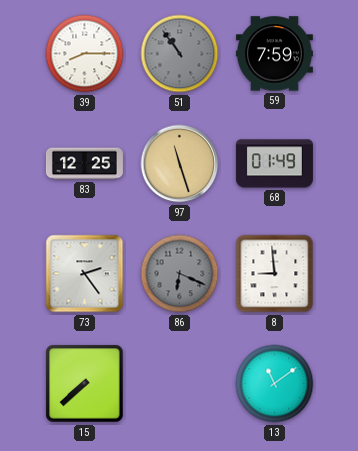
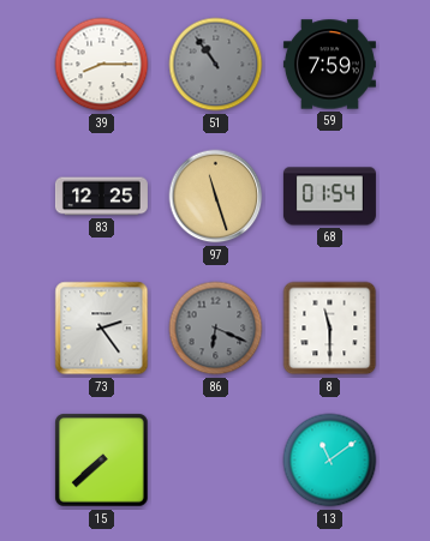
68: 01:49 -> 01:54
8: 8:59 -> 11:30
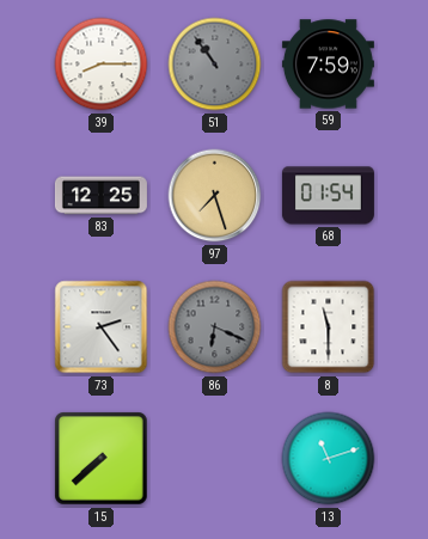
97: 11:27 -> 7:27
13: 11:09 -> 11:12
